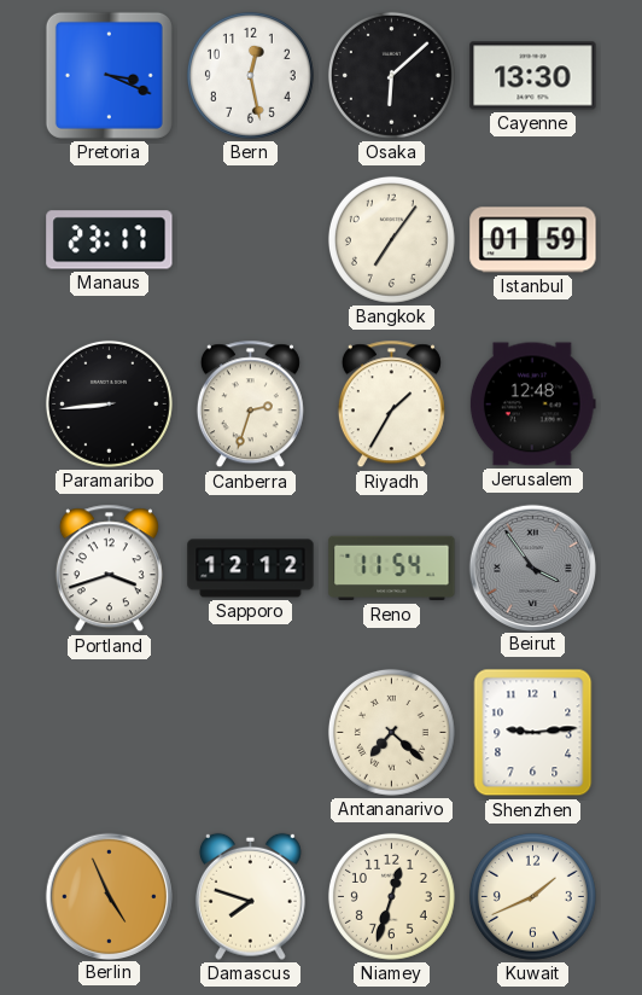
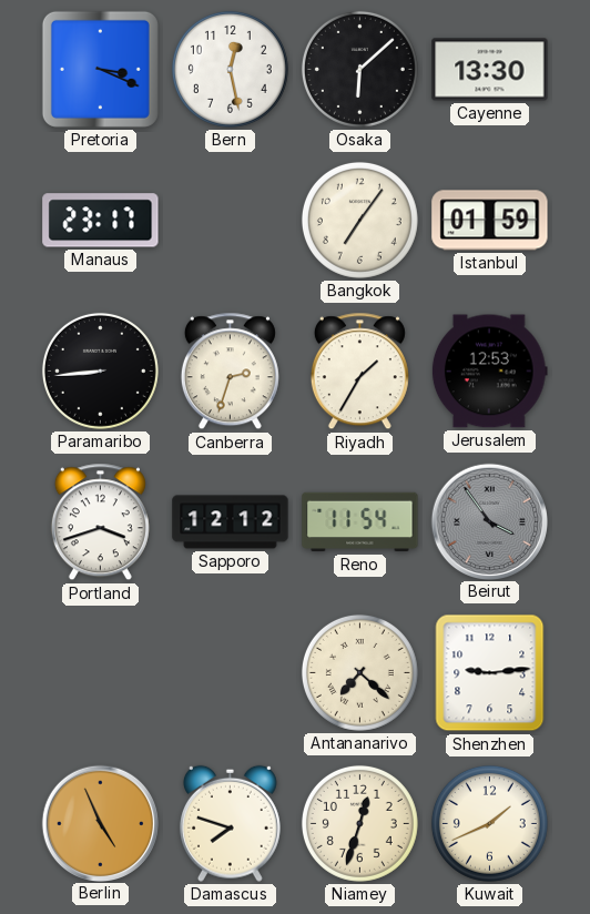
Jerusalem: 12:48 -> 12:53
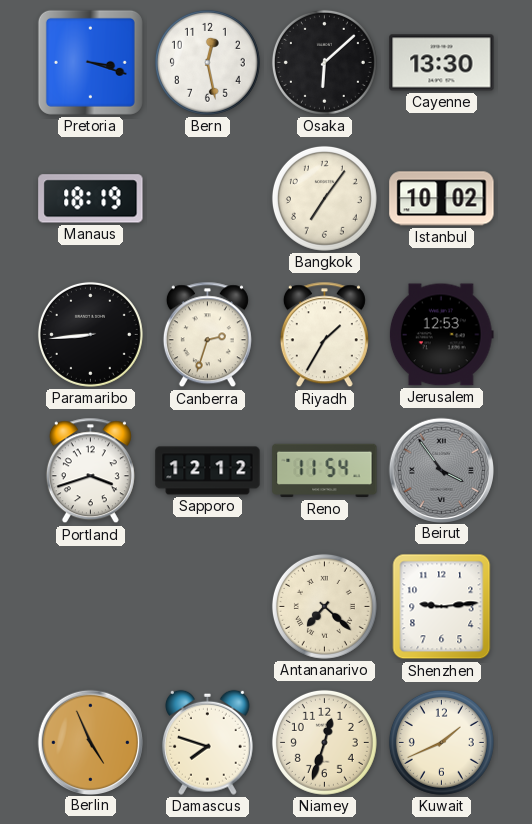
Pretoria: 3:19 -> 3:18
Manaus: 23:17 -> 18:19
Istanbul: 01:59 -> 10:02
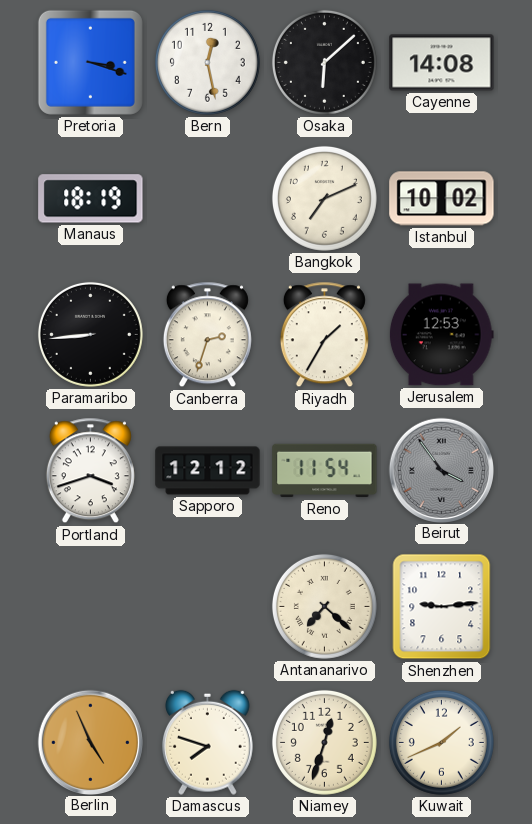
Cayenne: 13:30 -> 14:08
Bangkok: 7:06 -> 7:11
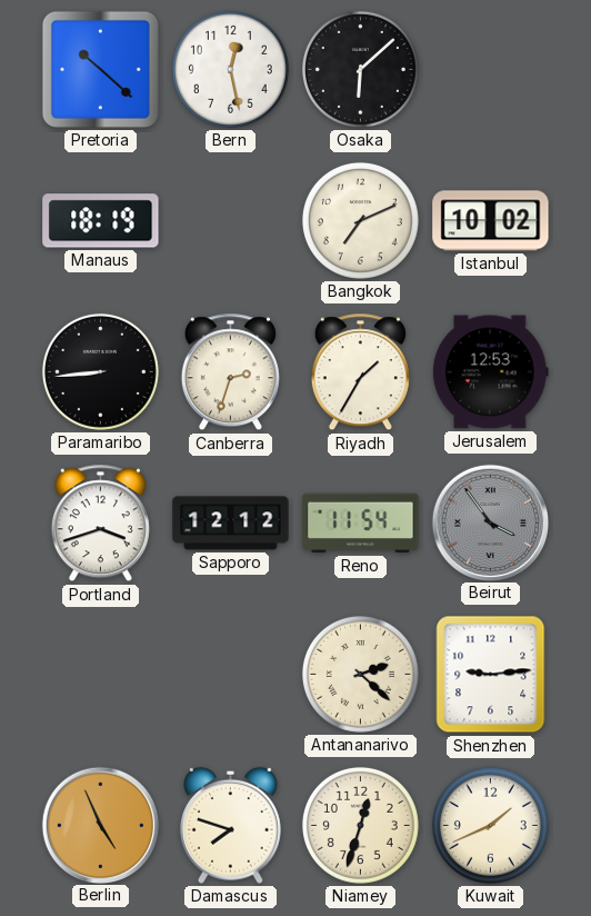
Pretoria: 3:18 -> 10:22
Cayenne: 14:08 -> none
Antananarivo: 7:22 -> 2:22
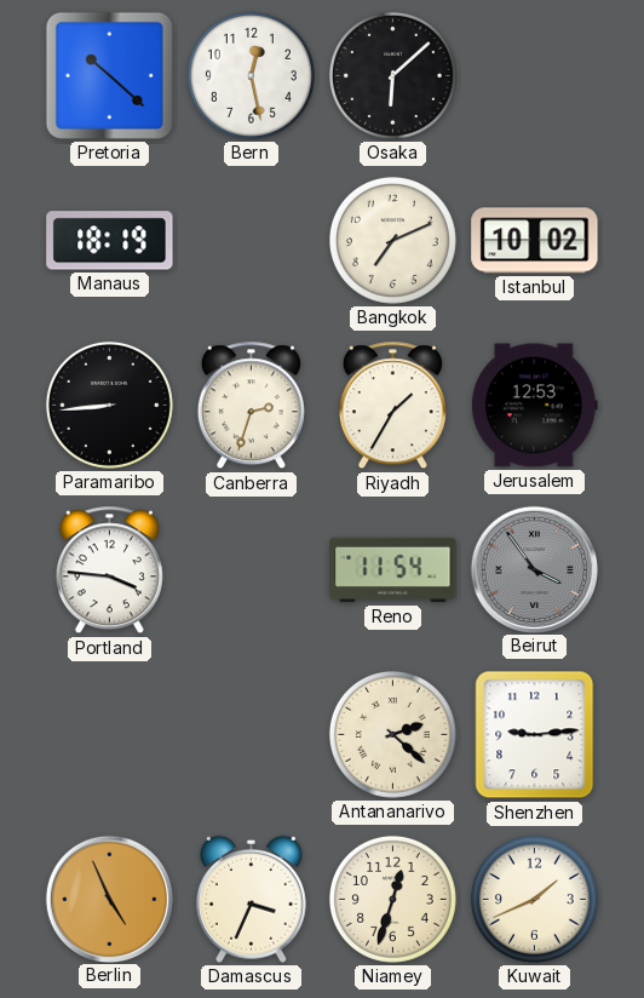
Portland: 3:42 -> 3:46
Sapporo: 12:12 -> none
Damascus: 7:48 -> 3:34
